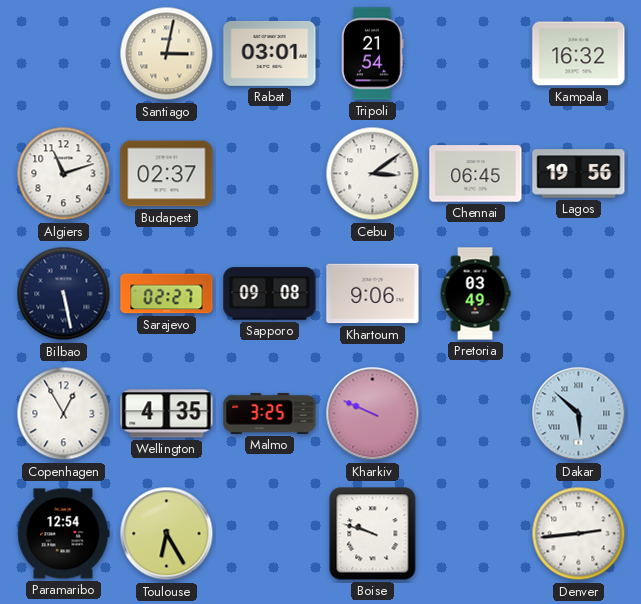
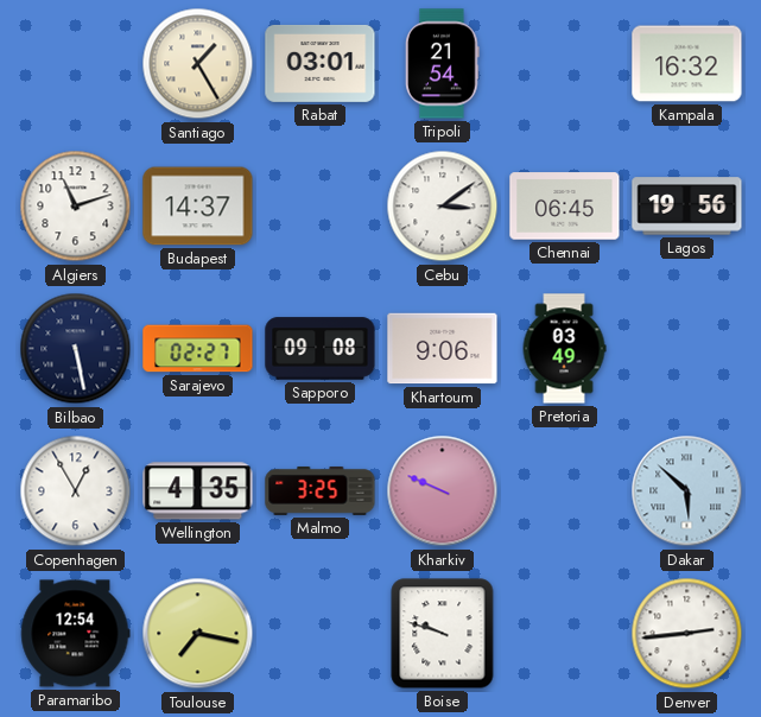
Santiago: 3:02 -> 1:25
Budapest: 02:37 -> 14:37
Toulouse: 6:25 -> 7:17
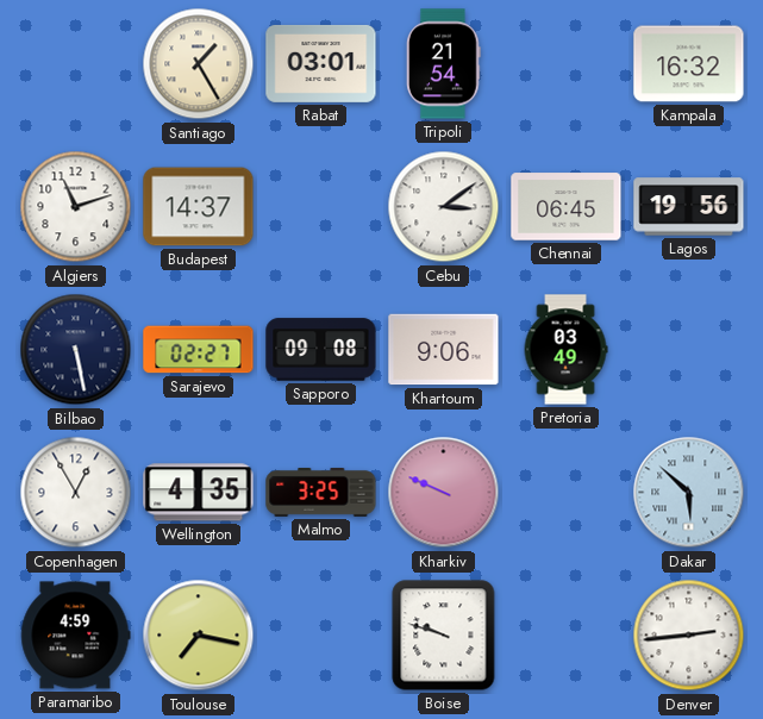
Paramaribo: 12:54 -> 4:59
